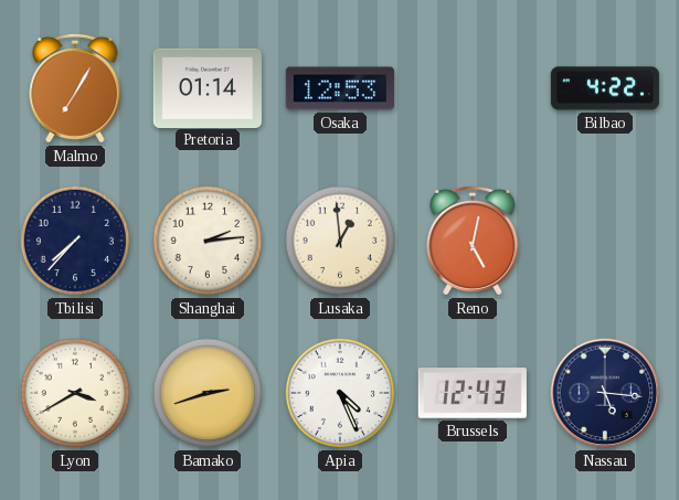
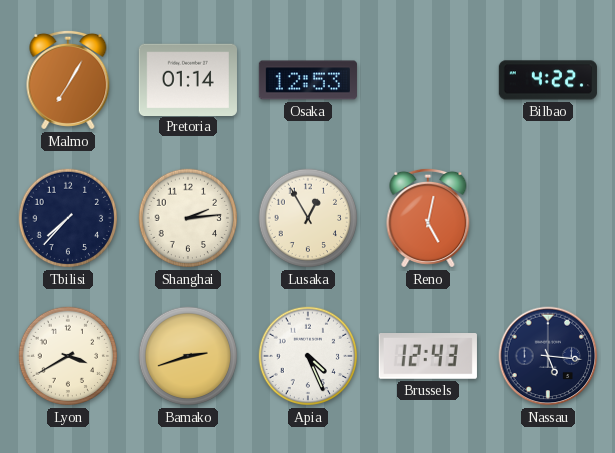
Lusaka: 12:59 -> 12:55
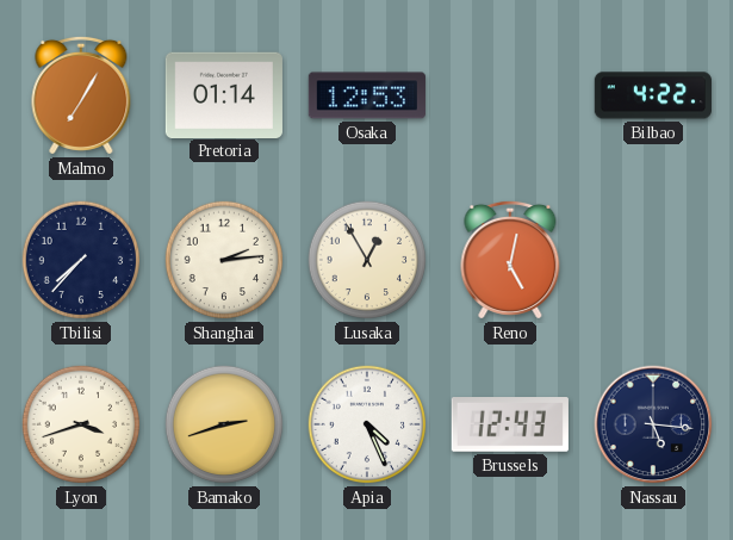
Lyon: 3:40 -> 3:42
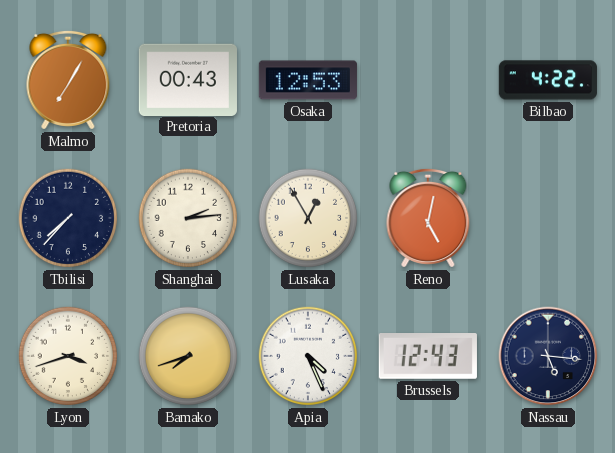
Pretoria: 01:14 -> 00:43
Bamako: 2:42 -> 7:42
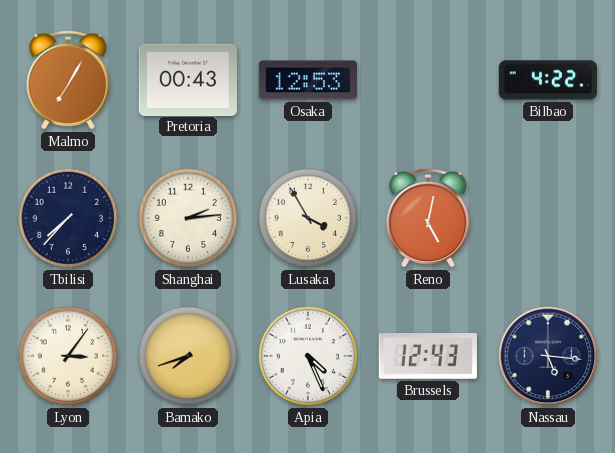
Lusaka: 12:55 -> 3:55
Lyon: 3:42 -> 3:06
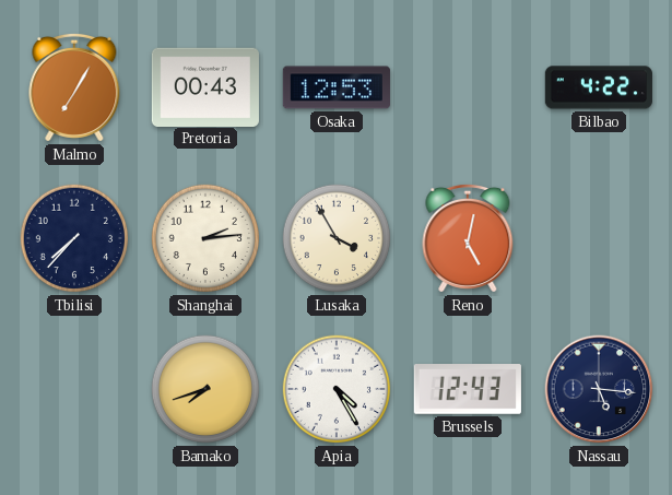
Lyon: 3:06 -> none
Apia: 4:26 -> 4:25
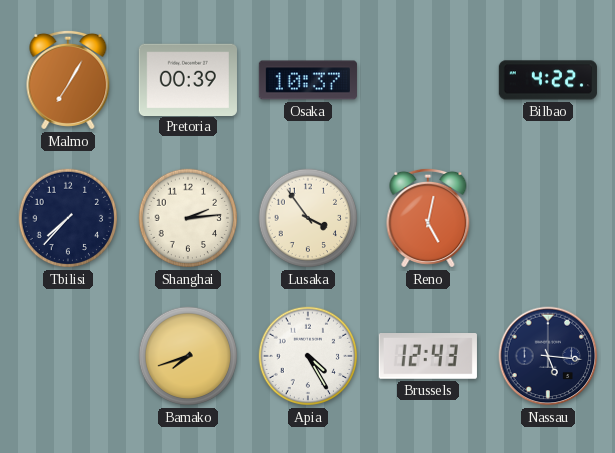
Pretoria: 00:43 -> 00:39
Osaka: 12:53 -> 10:37
Lusaka: 3:55 -> 3:54
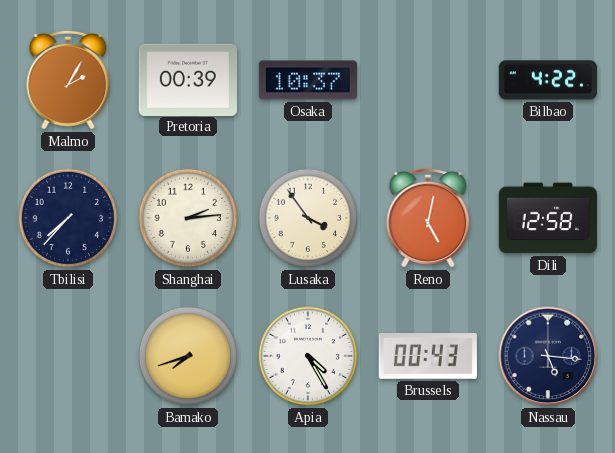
Malmo: 7:05 -> 2:05
Dili: none -> 12:58
Brussels: 12:43 -> 00:43
